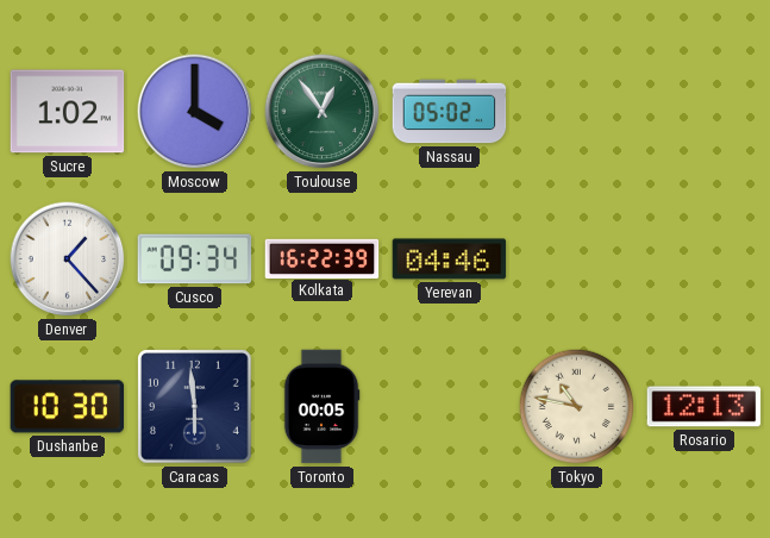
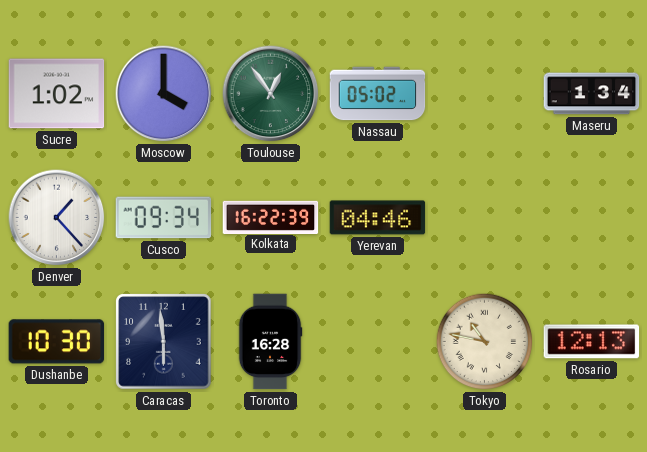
Maseru: none -> 1:34
Toronto: 00:05 -> 16:28
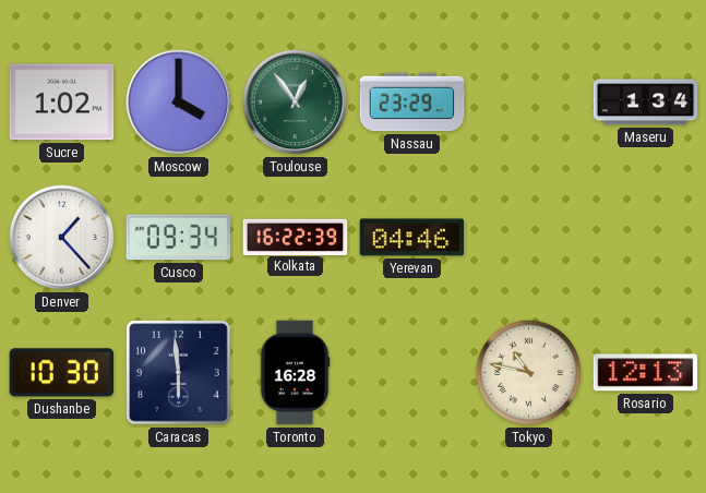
Nassau: 05:02 -> 23:29
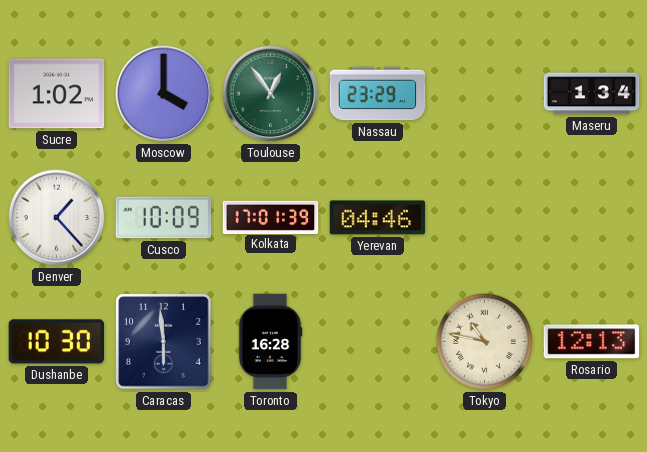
Cusco: 09:34 -> 10:09
Kolkata: 16:22 -> 17:01
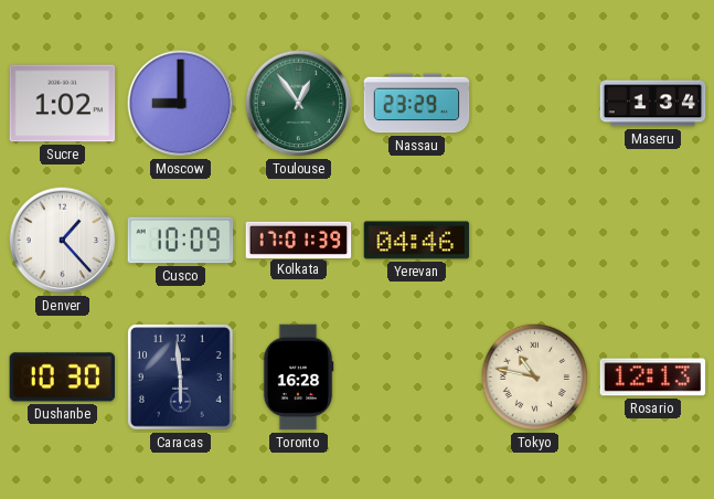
Moscow: 4:00 -> 9:00
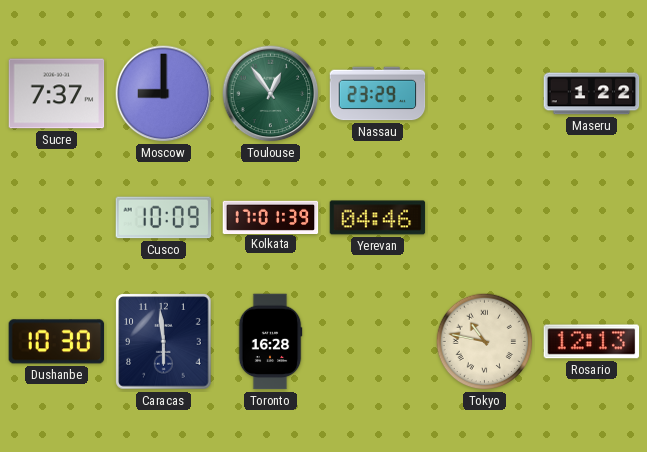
Sucre: 1:02 -> 7:37
Maseru: 1:34 -> 1:22
Denver: 1:23 -> none
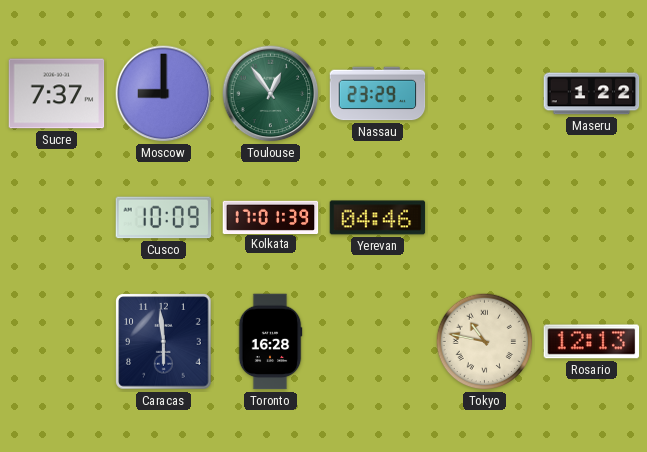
Dushanbe: 10:30 -> none
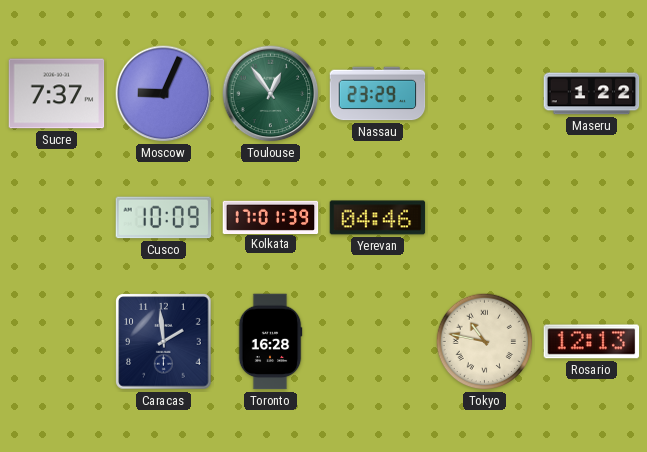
Moscow: 9:00 -> 9:04
Caracas: 5:59 -> 1:59
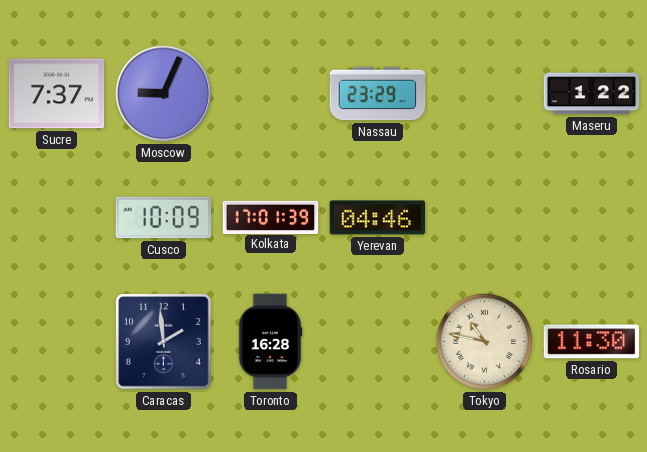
Toulouse: 12:54 -> none
Rosario: 12:13 -> 11:30
